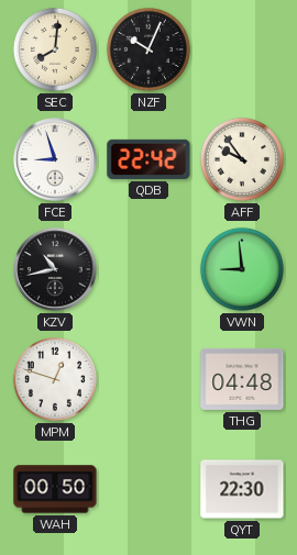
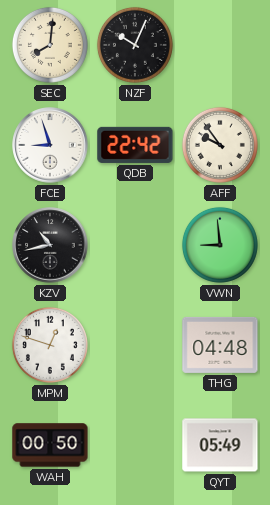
QYT: 22:30 -> 05:49
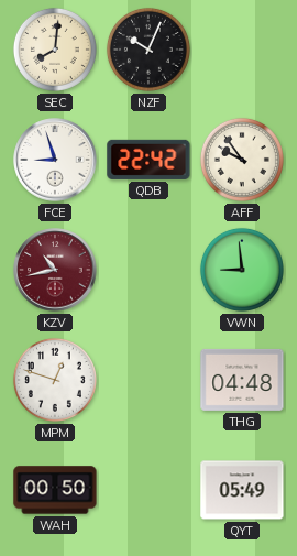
KZV dial: black -> burgundy
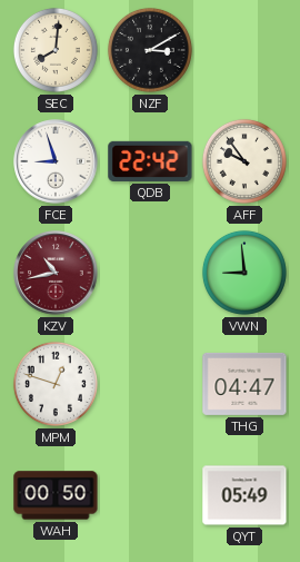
NZF: 10:04 -> 3:10
THG: 04:48 -> 04:47
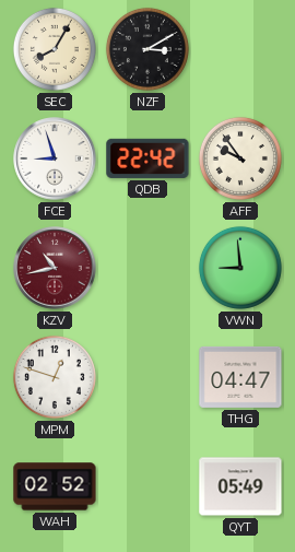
SEC: 8:01 -> 8:05
WAH: 00:50 -> 02:52
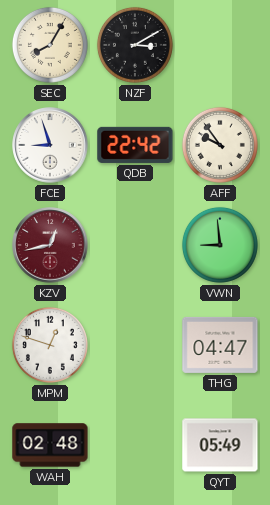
KZV: 10:43 -> 12:43
WAH: 02:52 -> 02:48
